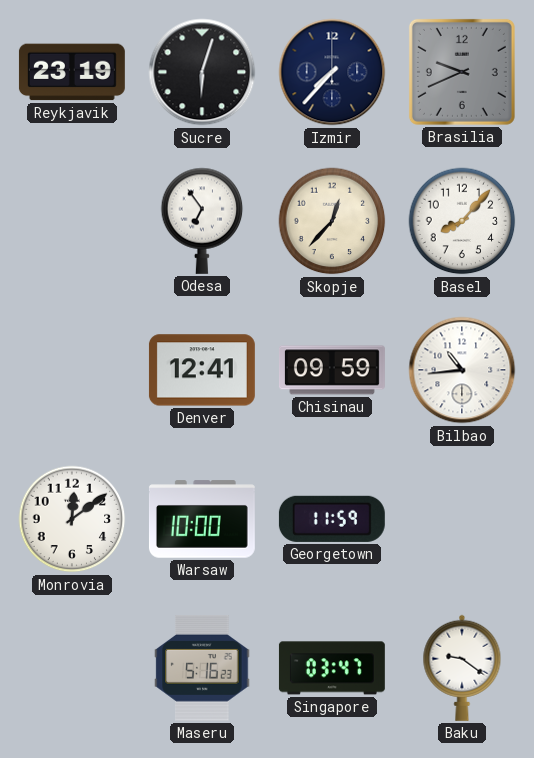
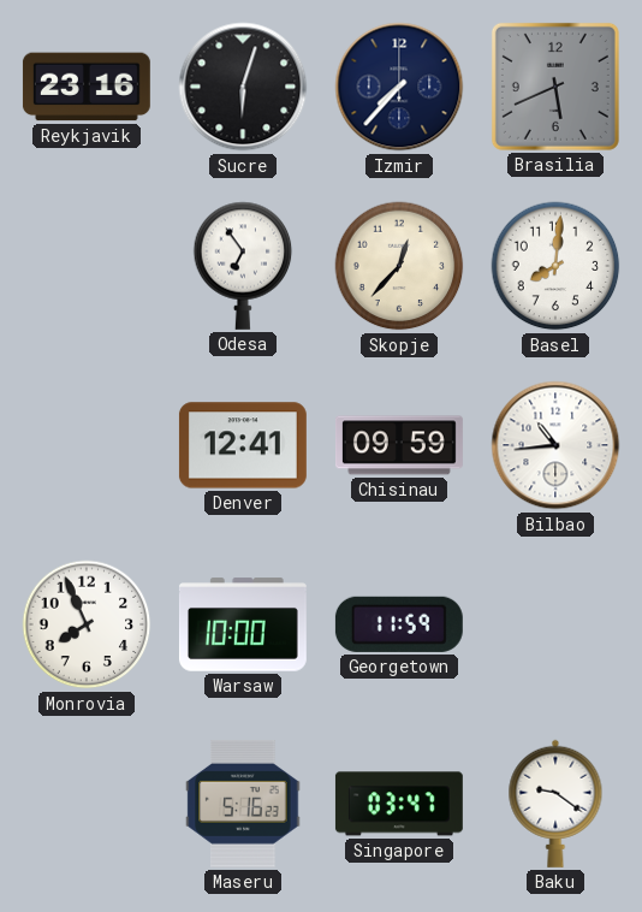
Reykjavik: 23:19 -> 23:16
Brasilia: 9:41 -> 5:41
Basel: 8:07 -> 8:01
Monrovia: 12:09 -> 7:56
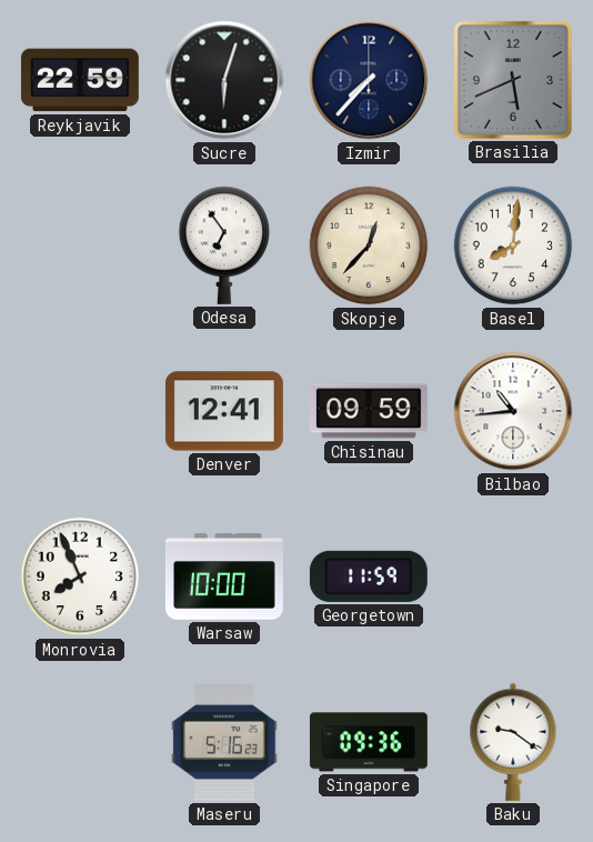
Reykjavik: 23:16 -> 22:59
Singapore: 03:47 -> 09:36
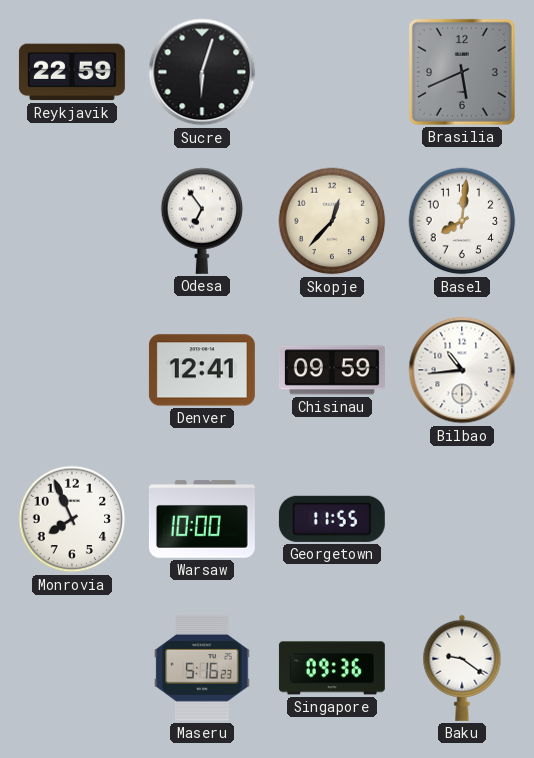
Izmir: 7:37 -> none
Georgetown: 11:59 -> 11:55
